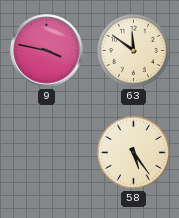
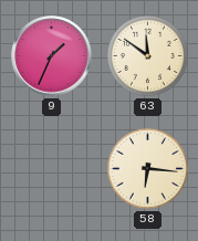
9: 3:47 -> 1:34
58: 5:24 -> 6:16
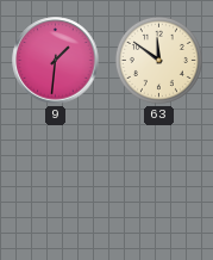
9: 1:34 -> 1:31
58: 6:16 -> none
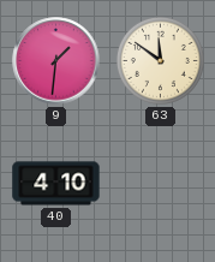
40: none -> 4:10
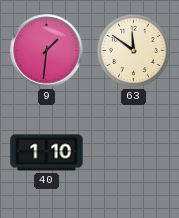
40: 4:10 -> 1:10
